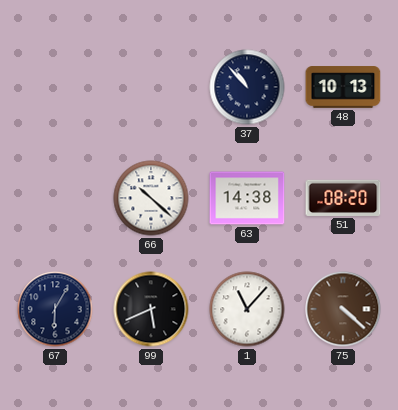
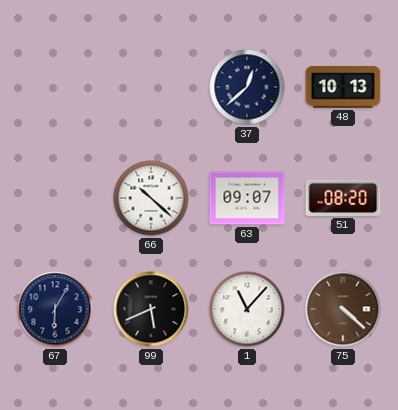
37: 10:53 -> 12:38
63: 14:38 -> 09:07
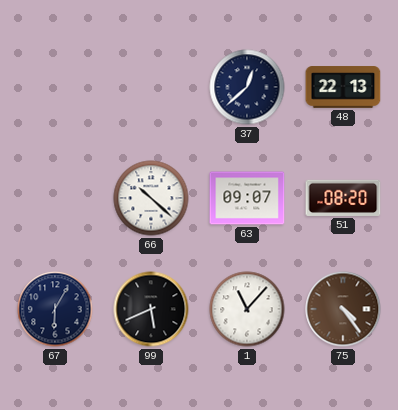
48: 10:13 -> 22:13
75: 4:22 -> 4:24
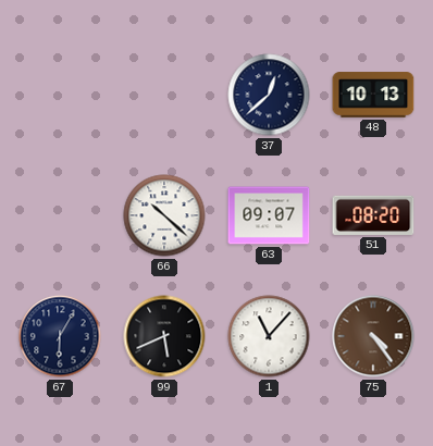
48: 22:13 -> 10:13
